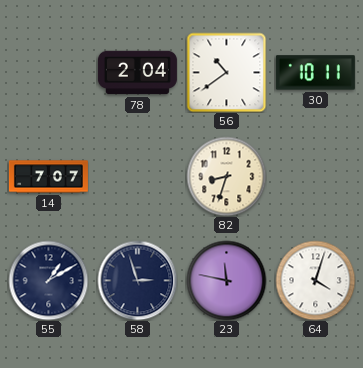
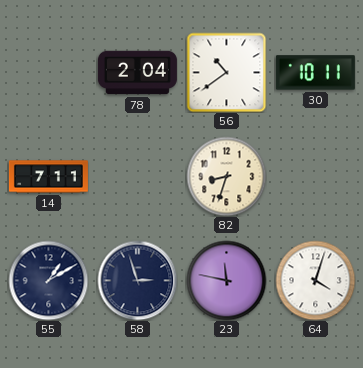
14: 7:07 -> 7:11
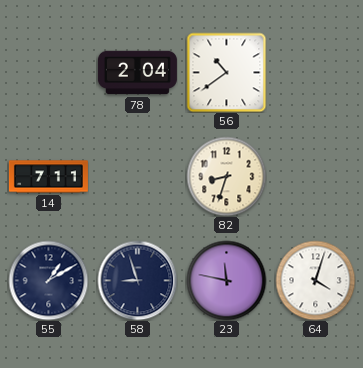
30: 10:11 -> none
58: 2:57 -> 8:57
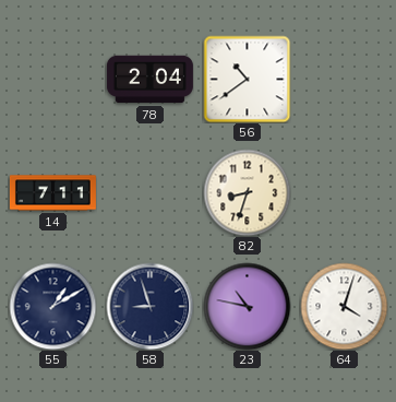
23: 11:47 -> 10:47
